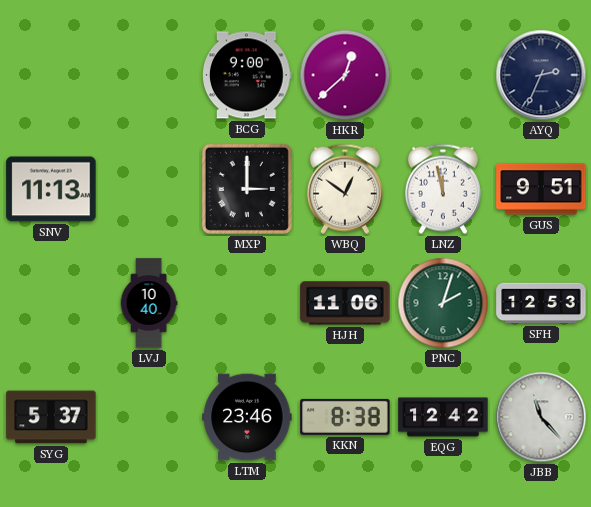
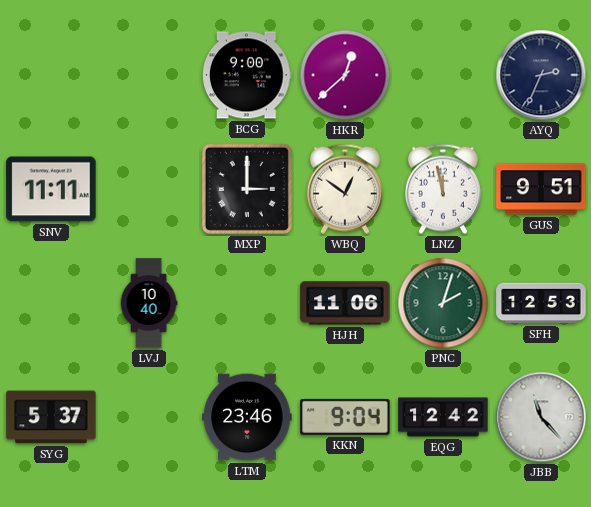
SNV: 11:13 -> 11:11
KKN: 8:38 -> 9:04
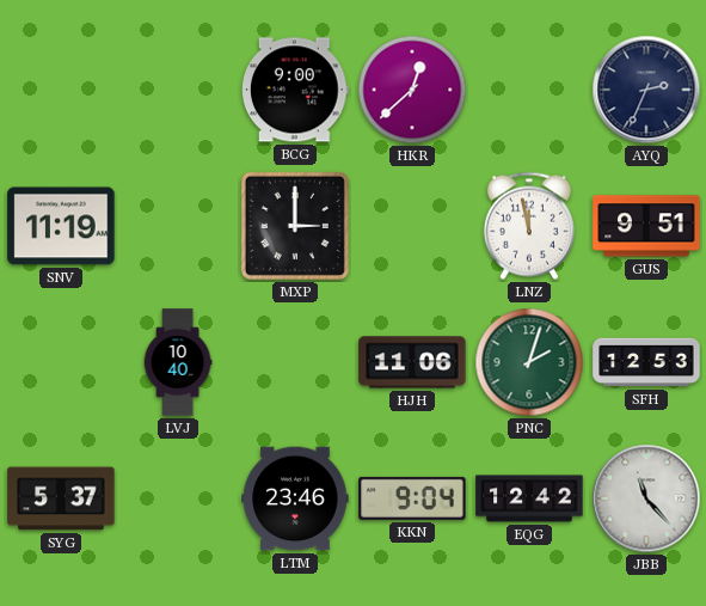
SNV: 11:11 -> 11:19
WBQ: 12:51 -> none
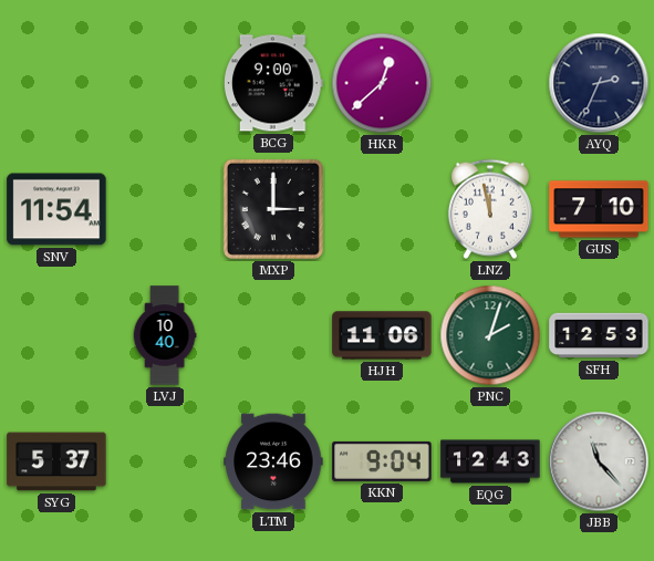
SNV: 11:19 -> 11:54
GUS: 9:51 -> 7:10
EQG: 12:42 -> 12:43
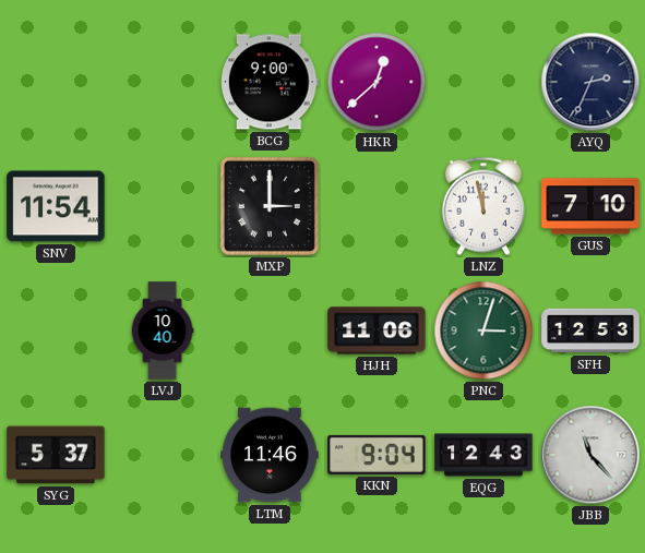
PNC: 2:03 -> 3:03
LTM: 23:46 -> 11:46
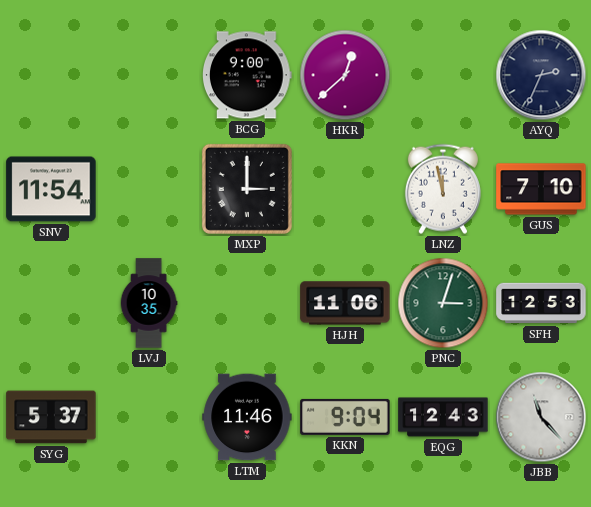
LVJ: 10:40 -> 10:35
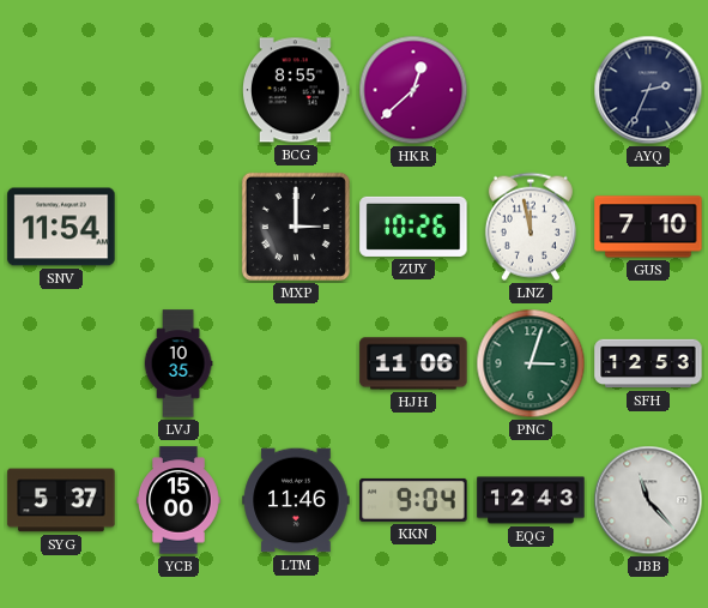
BCG: 9:00 -> 8:55
ZUY: none -> 10:26
YCB: none -> 15:00
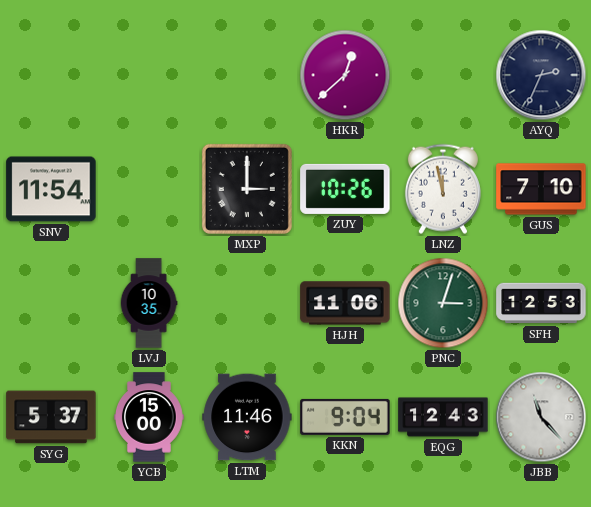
BCG: 8:55 -> none
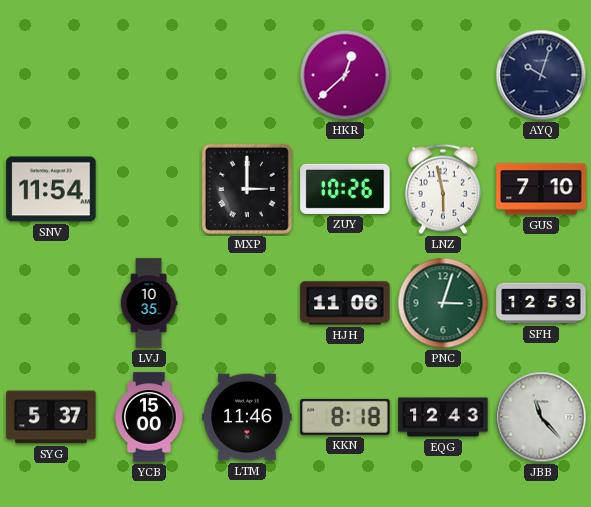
AYQ: 2:34 -> 10:03
LNZ: 11:58 -> 5:58
KKN: 9:04 -> 8:18
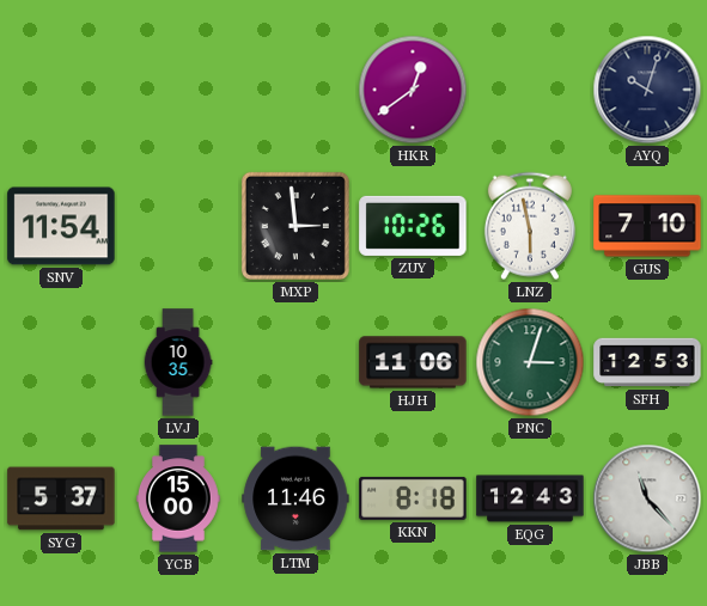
HKR: 12:38 -> 12:39
MXP: 3:00 -> 2:59
